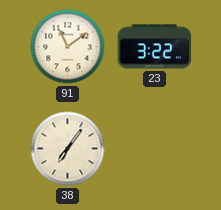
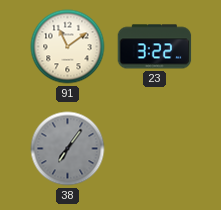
38 dial: cream -> grey
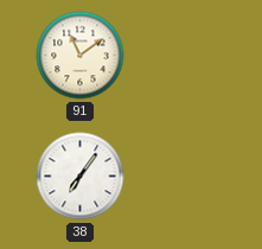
23: 3:22 -> none
38 dial: grey -> white
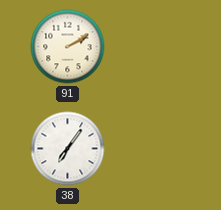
91: 11:09 -> 2:10
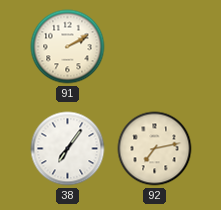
92: none -> 7:13
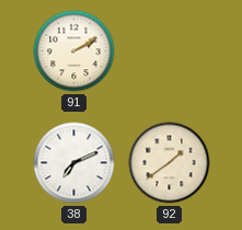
38: 7:06 -> 7:11
92: 7:13 -> 1:39
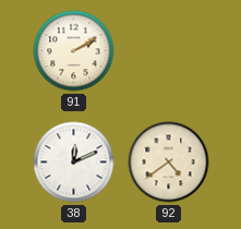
38: 7:11 -> 12:11
92: 1:39 -> 4:39
